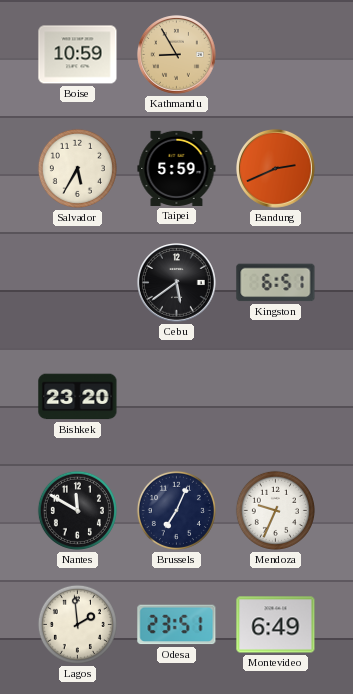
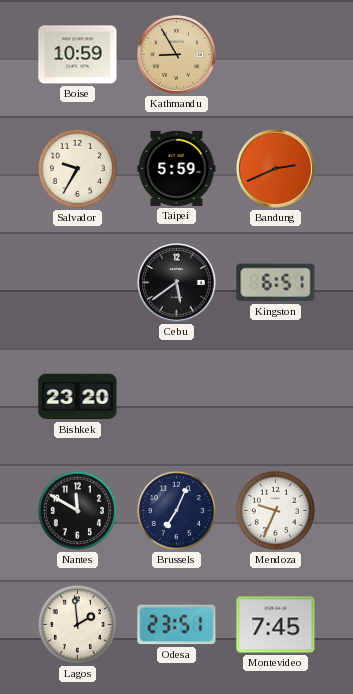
Salvador: 5:35 -> 9:35
Montevideo: 6:49 -> 7:45
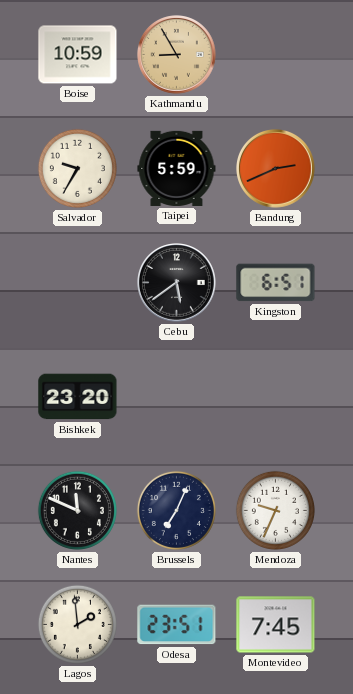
Nantes: 11:50 -> 11:49
